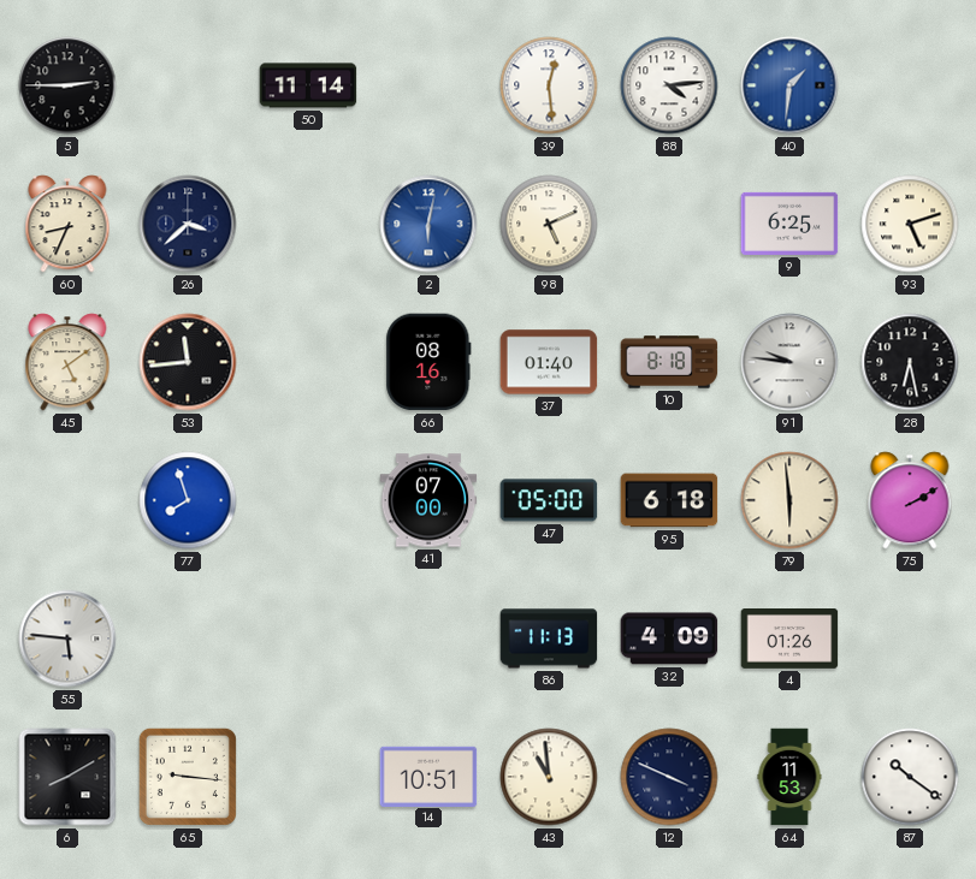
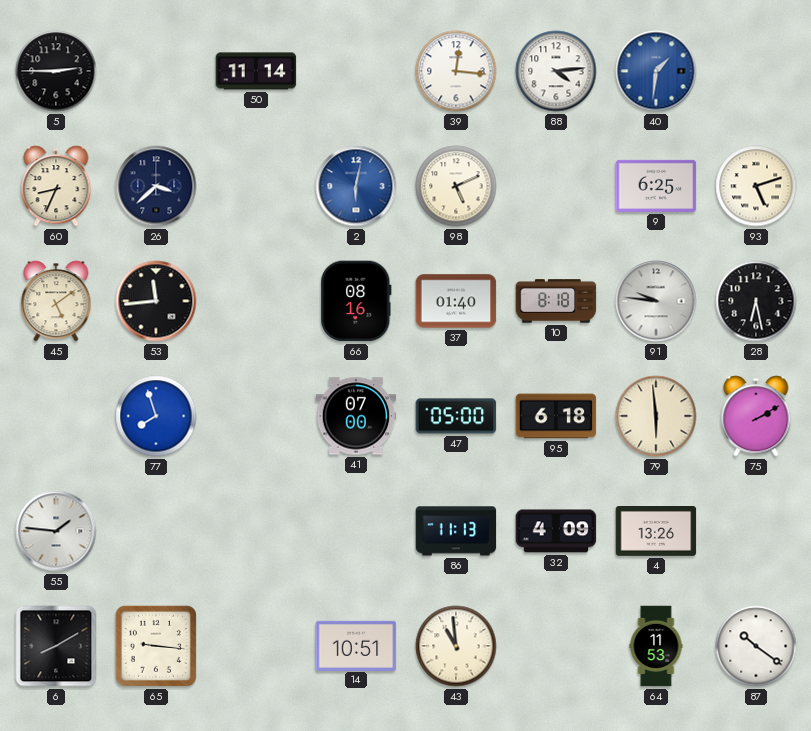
39: 12:29 -> 12:16
55: 5:46 -> 1:46
4: 01:26 -> 13:26
12: 3:49 -> none
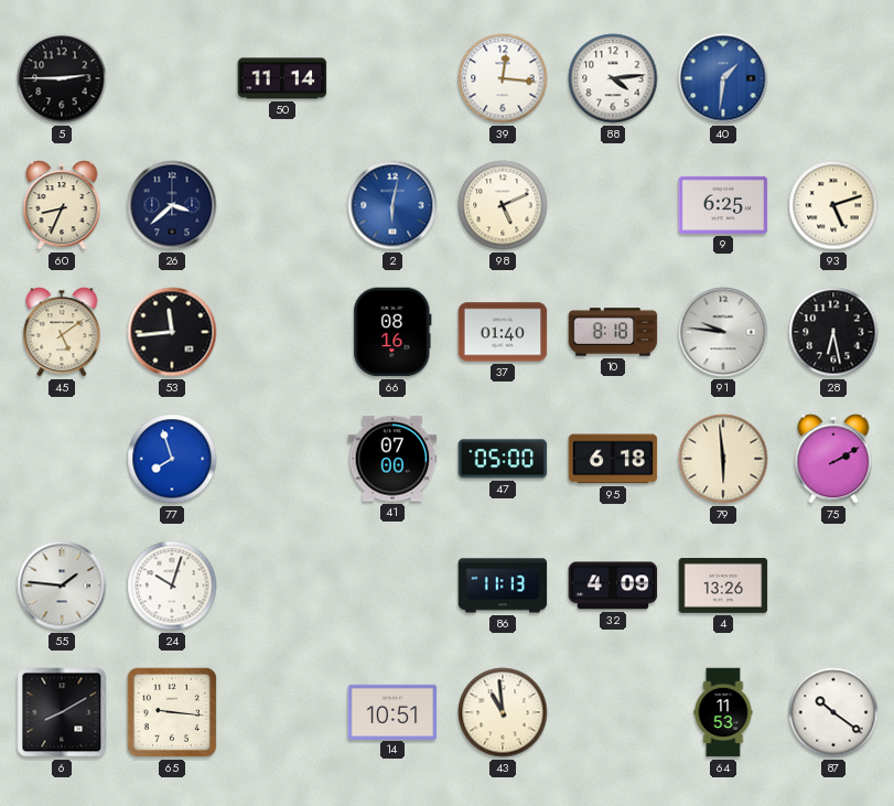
24: none -> 10:03
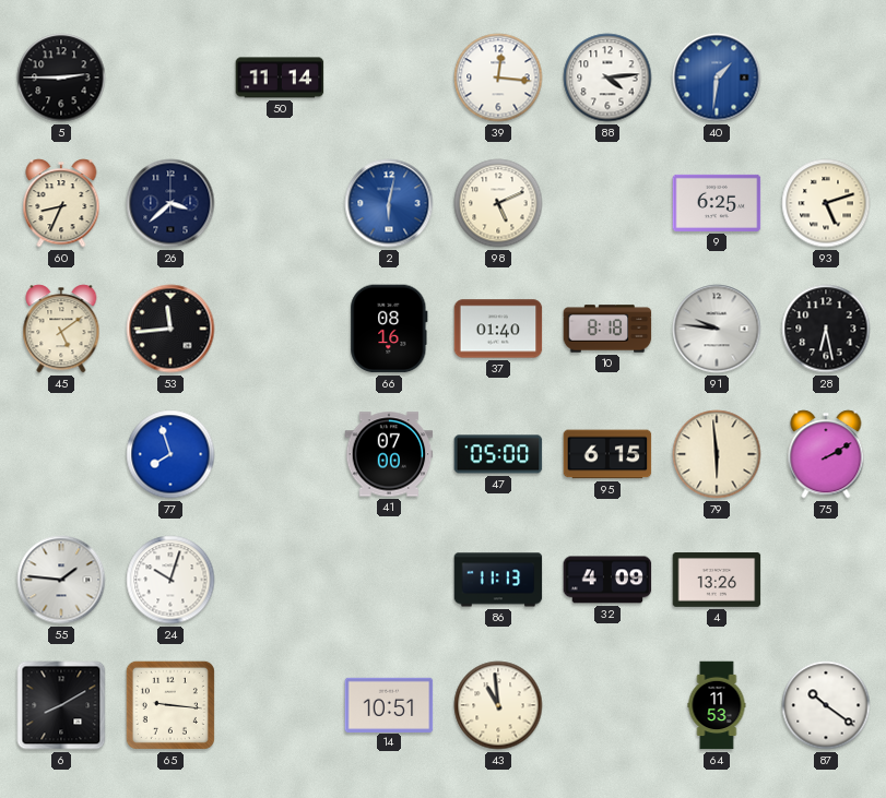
95: 6:18 -> 6:15
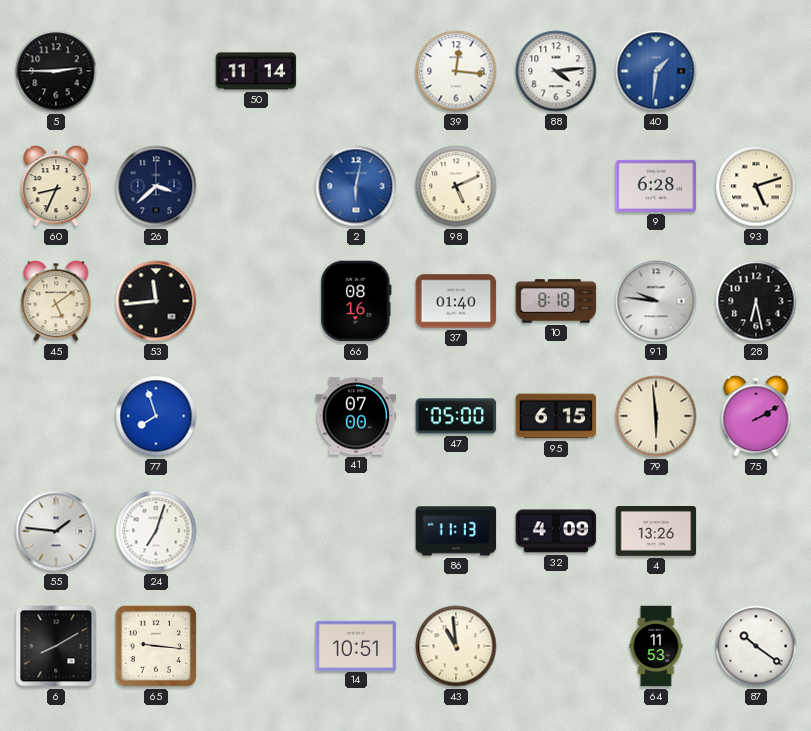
9: 6:25 -> 6:28
24: 10:03 -> 7:03
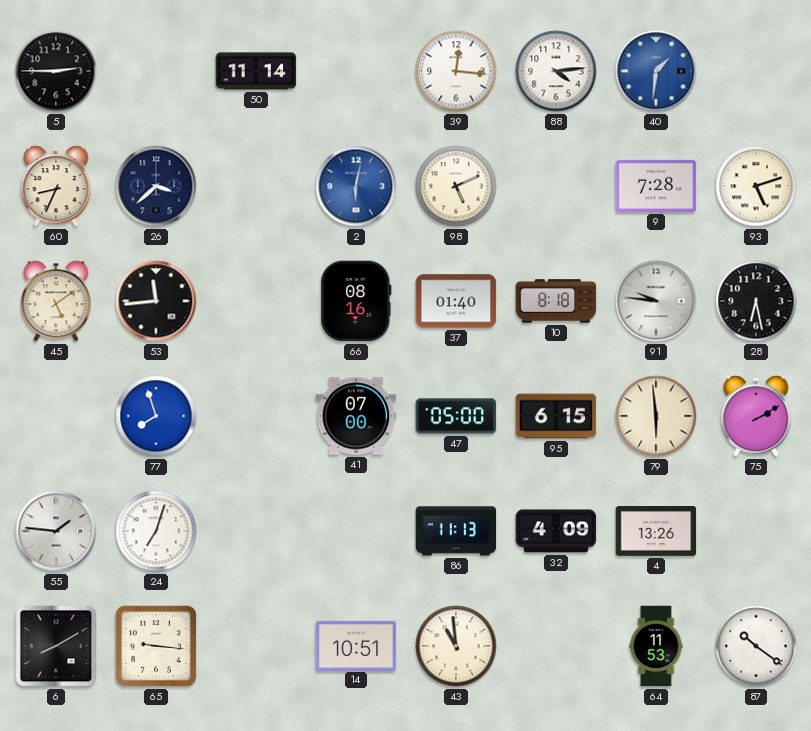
9: 6:28 -> 7:28
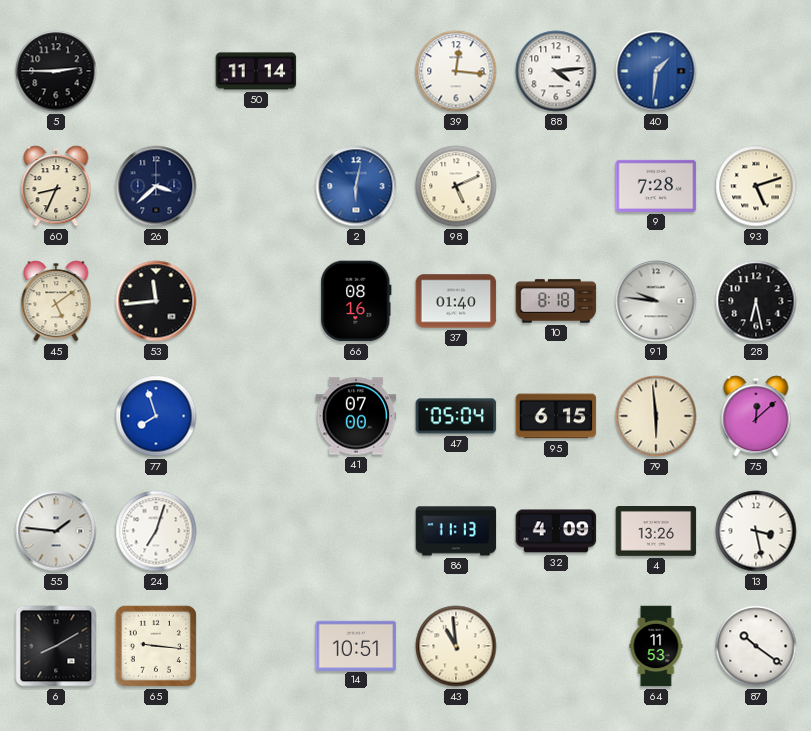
47: 05:00 -> 05:04
75: 2:10 -> 12:08
13: none -> 3:28
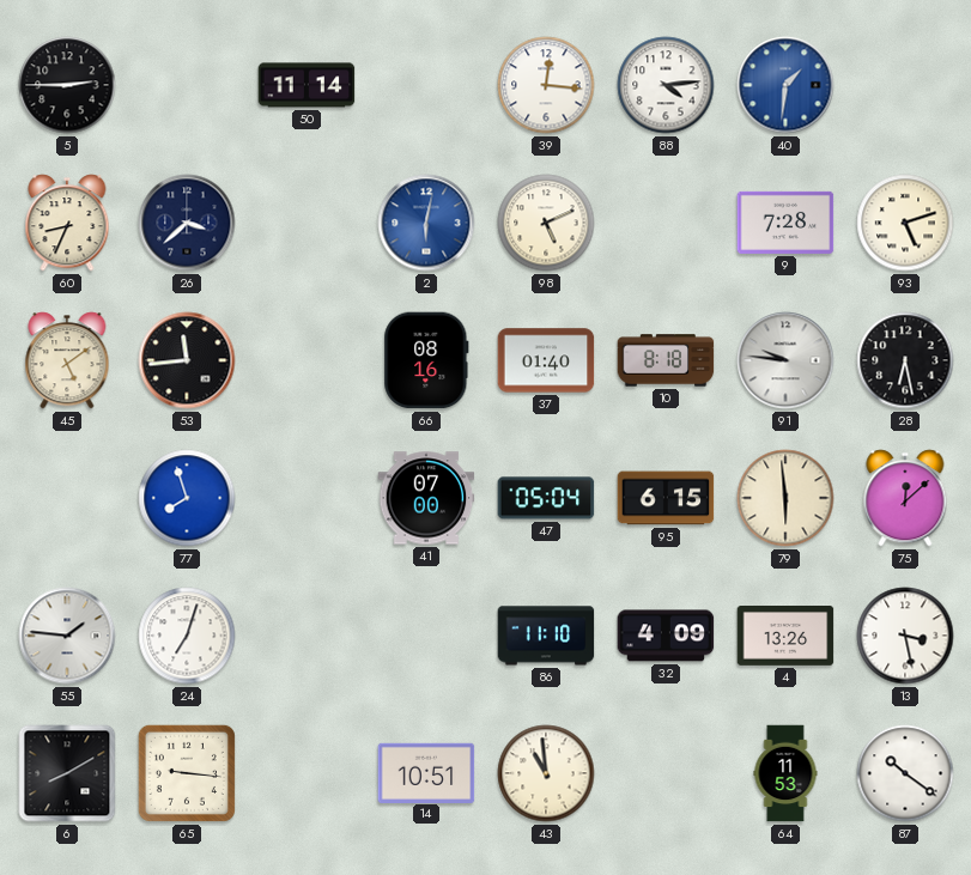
86: 11:13 -> 11:10
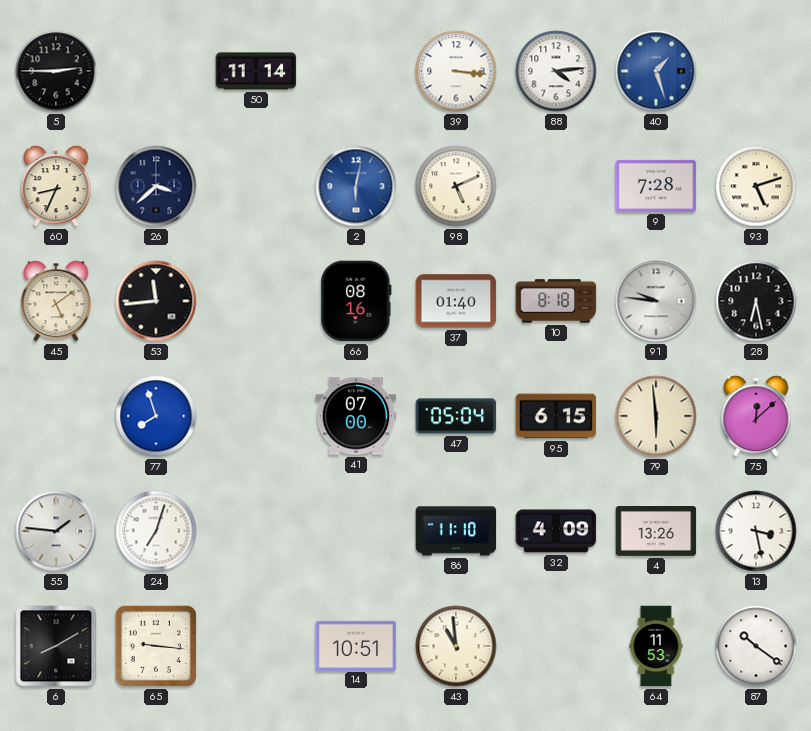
39: 12:16 -> 3:16
40: 1:31 -> 1:27
